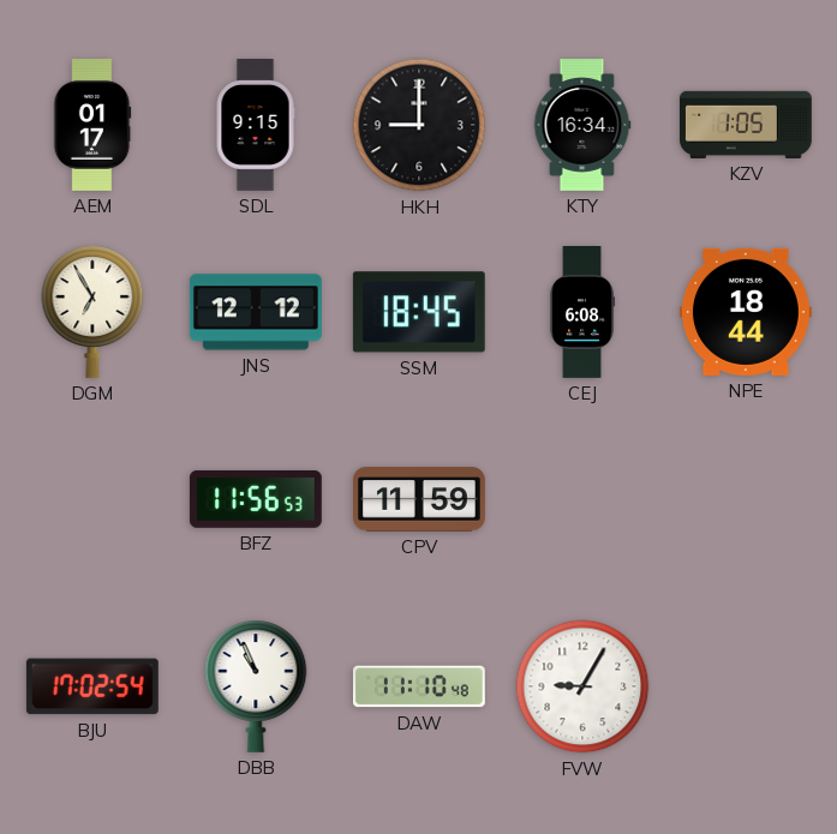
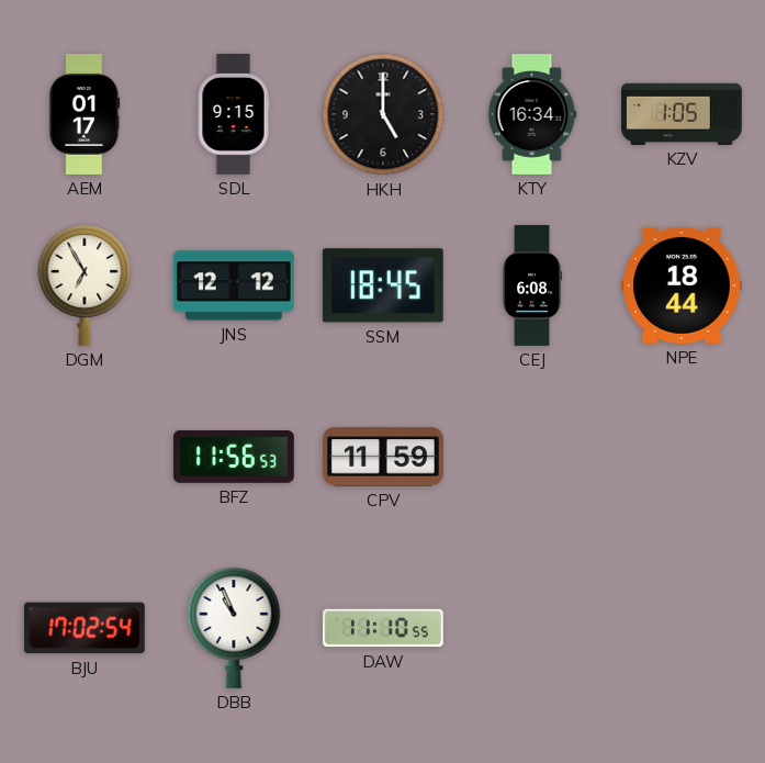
HKH: 9:00 -> 5:00
DAW: 11:10:48 -> 11:10:55
FVW: 9:05 -> none
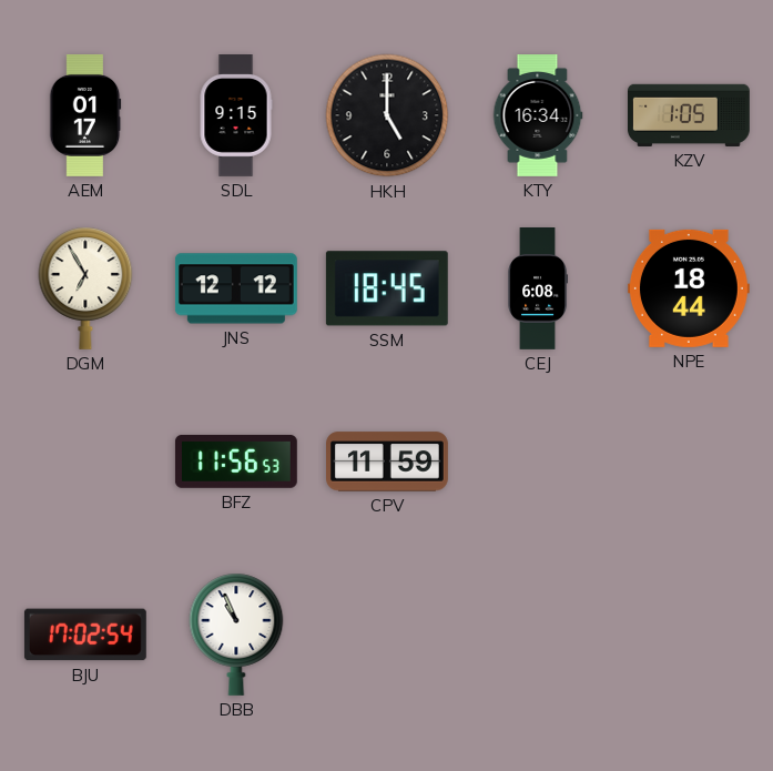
DAW: 11:10 -> none
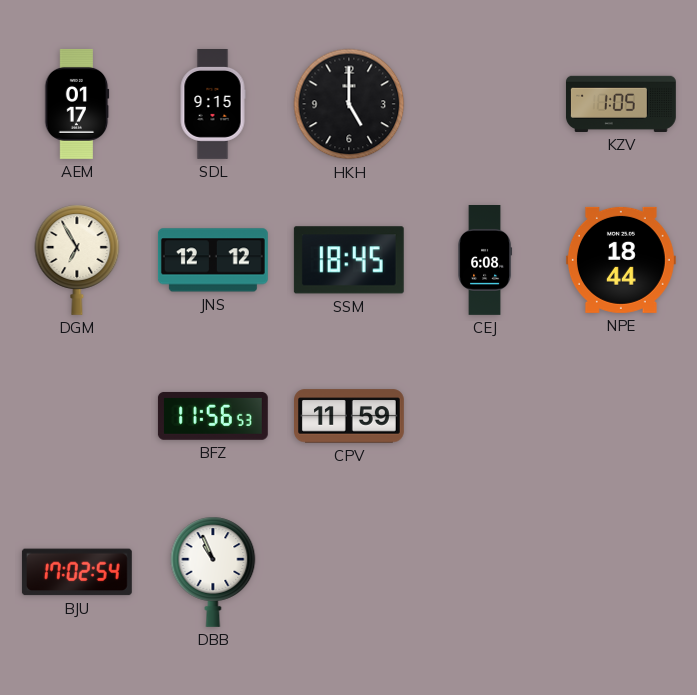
KTY: 16:34 -> none
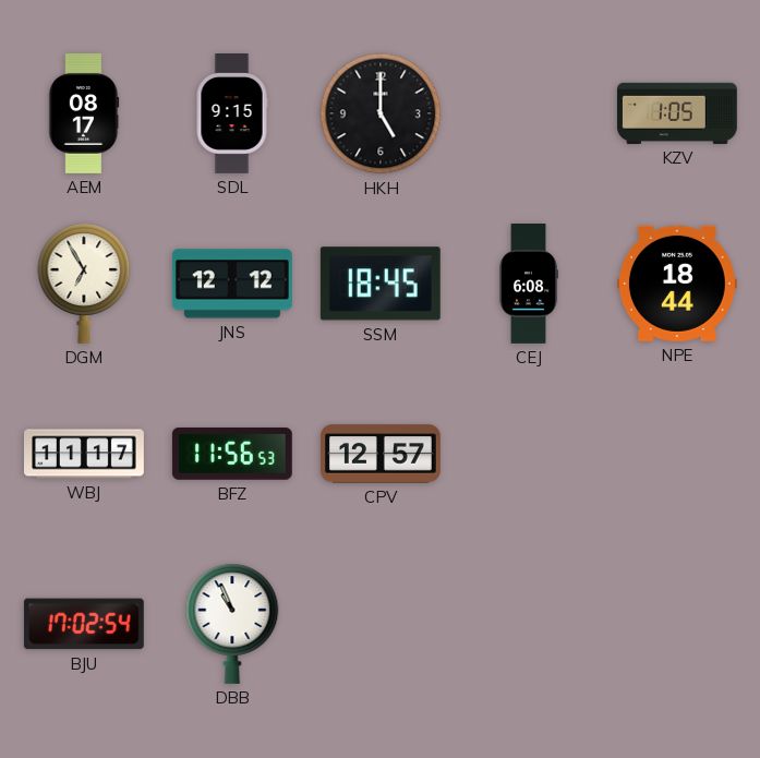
AEM: 01:17 -> 08:17
WBJ: none -> 11:17
CPV: 11:59 -> 12:57
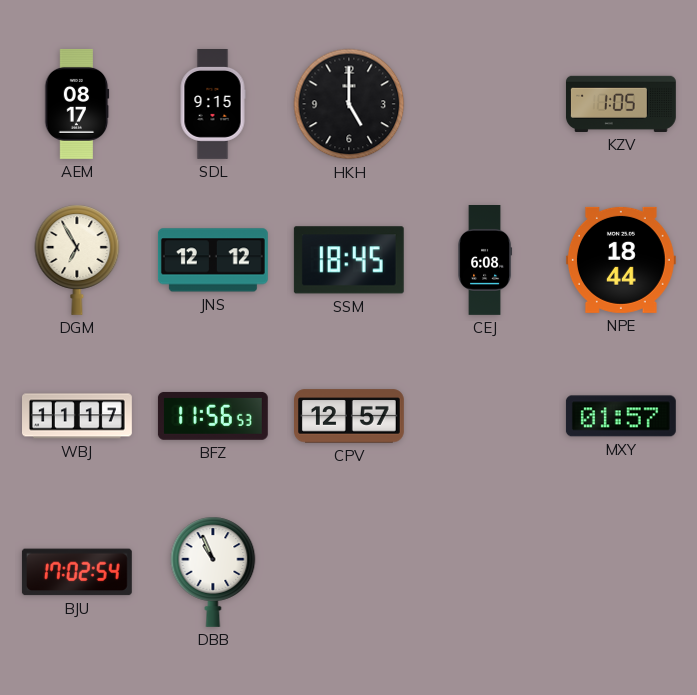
MXY: none -> 01:57
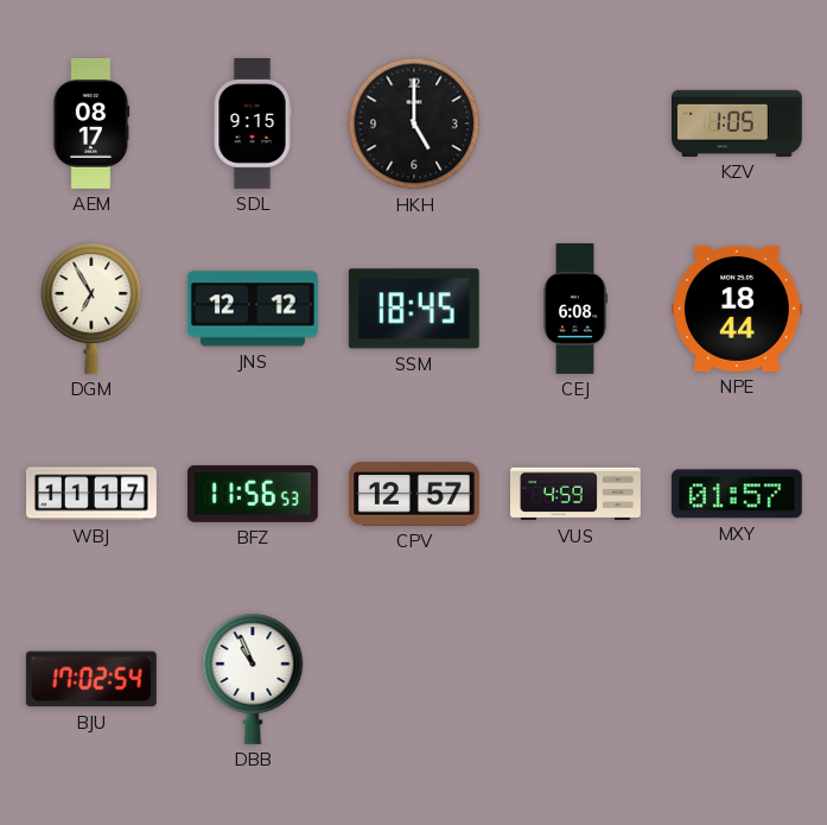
VUS: none -> 4:59
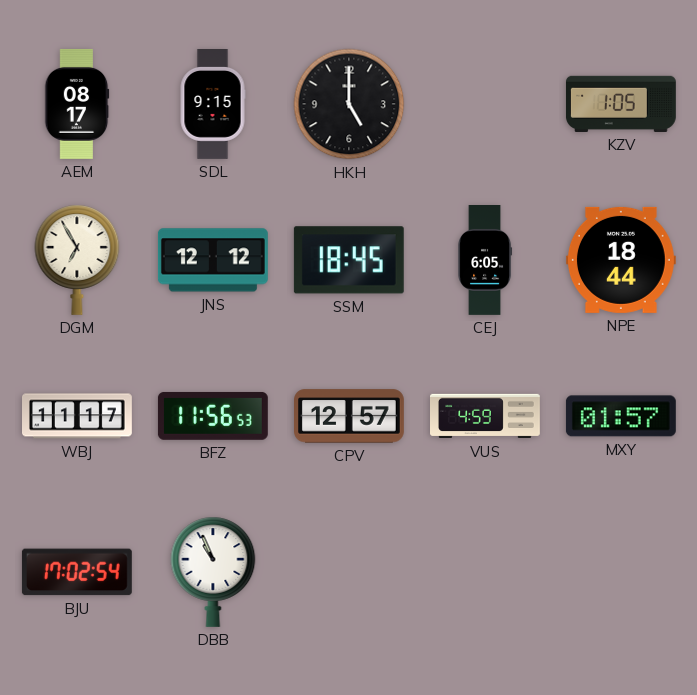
CEJ: 6:08 -> 6:05
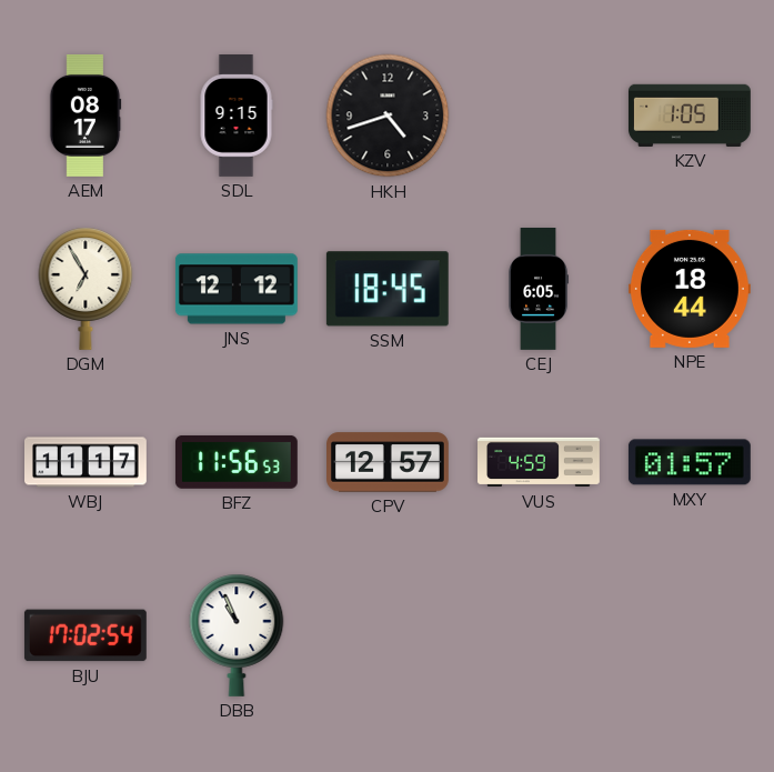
HKH: 5:00 -> 4:42
